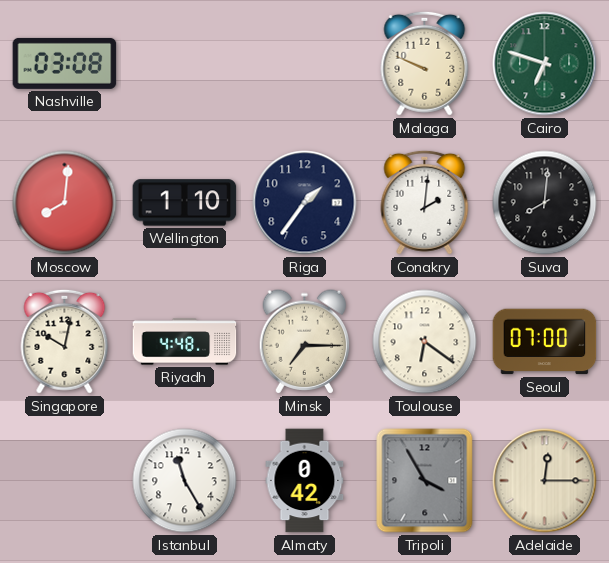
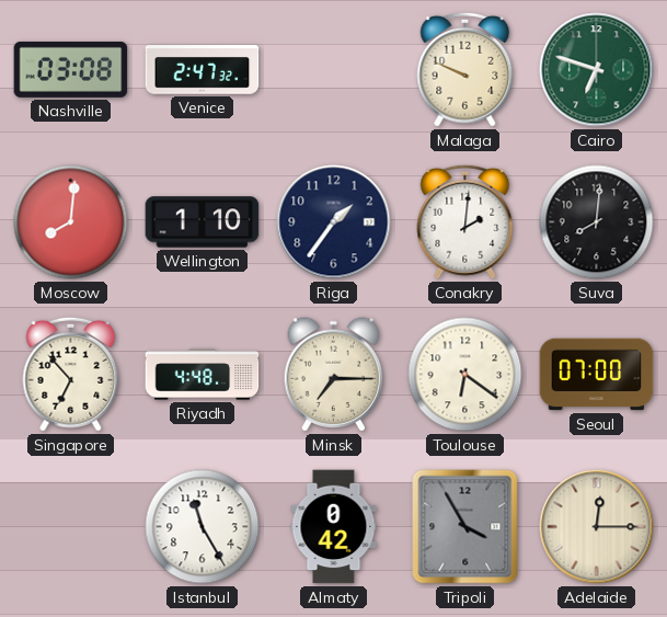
Venice: none -> 2:47
Singapore: 10:02 -> 6:53
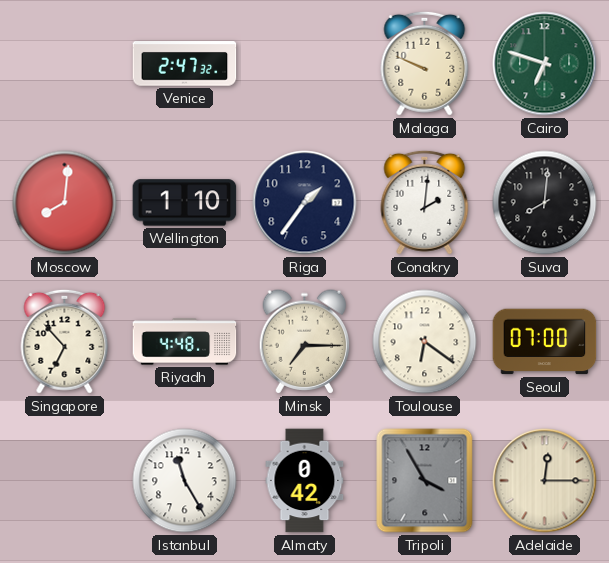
Nashville: 03:08 -> none
